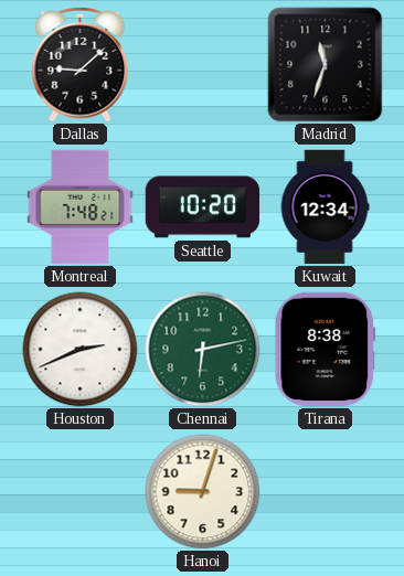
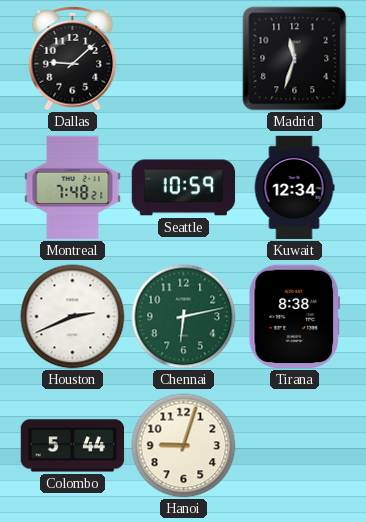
Seattle: 10:20 -> 10:59
Colombo: none -> 5:44
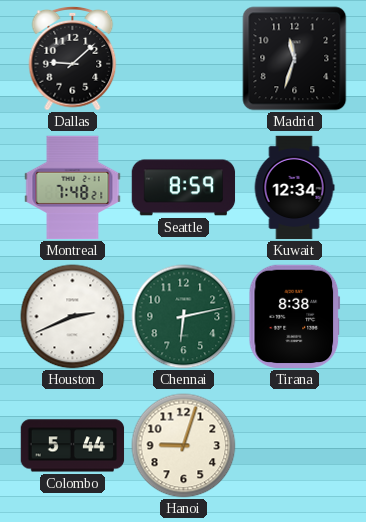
Seattle: 10:59 -> 8:59
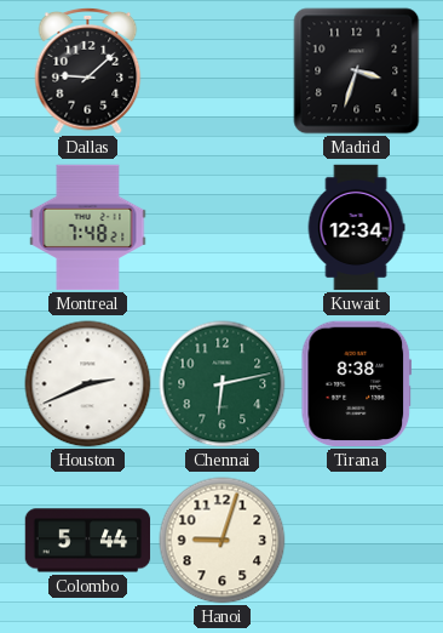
Madrid: 11:33 -> 3:33
Seattle: 8:59 -> none
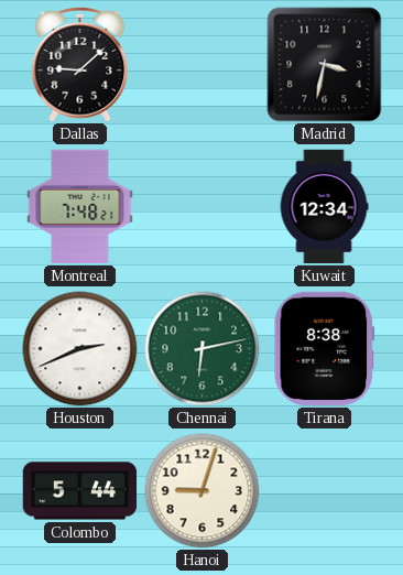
Madrid: 3:33 -> 3:32
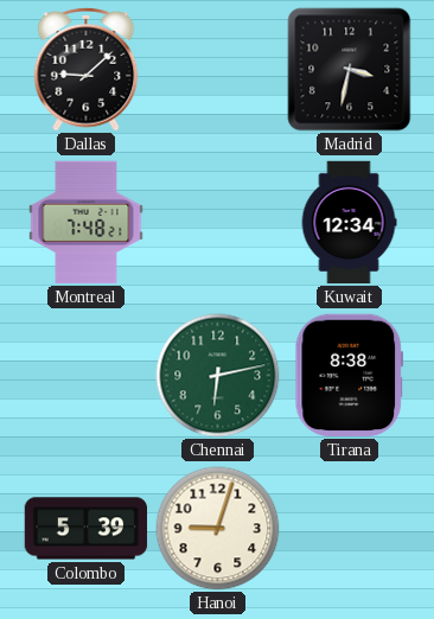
Houston: 2:41 -> none
Colombo: 5:44 -> 5:39
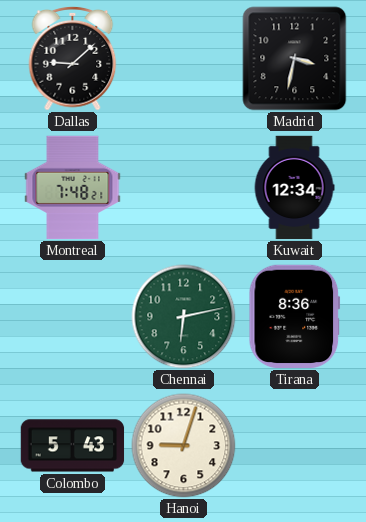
Tirana: 8:38 -> 8:36
Colombo: 5:39 -> 5:43
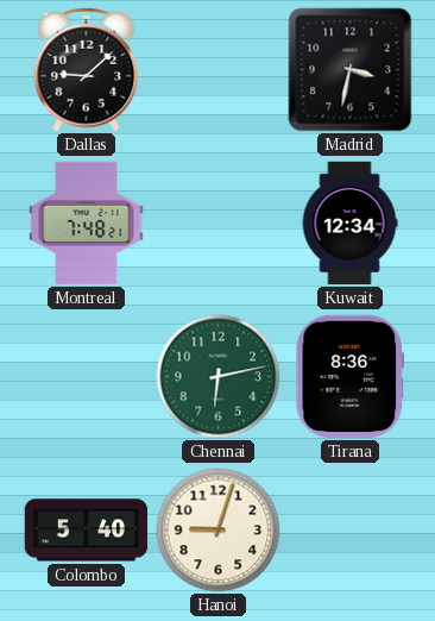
Colombo: 5:43 -> 5:40
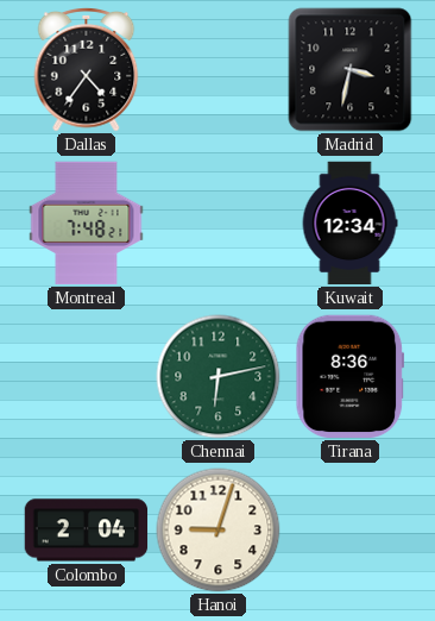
Dallas: 9:08 -> 4:36
Colombo: 5:40 -> 2:04
